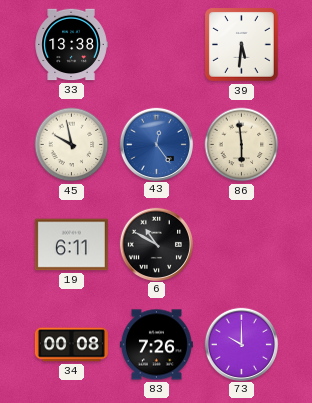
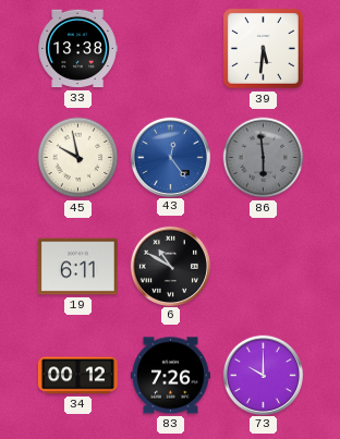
86 dial: cream -> grey
34: 00:08 -> 00:12
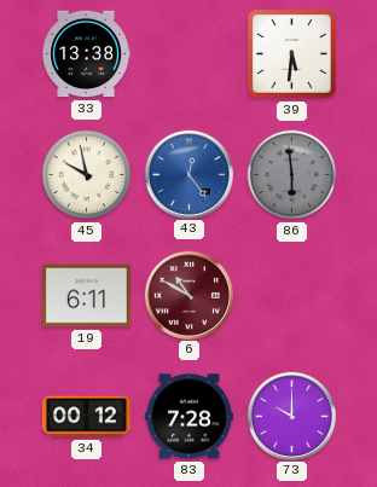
6 dial: black -> burgundy
83: 7:26 -> 7:28
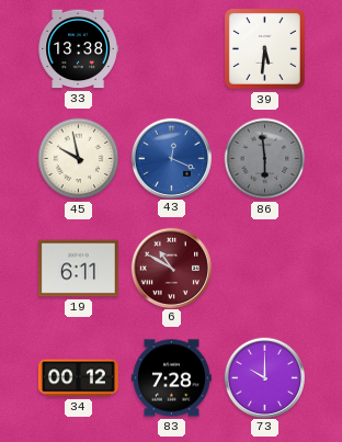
43: 12:24 -> 12:19
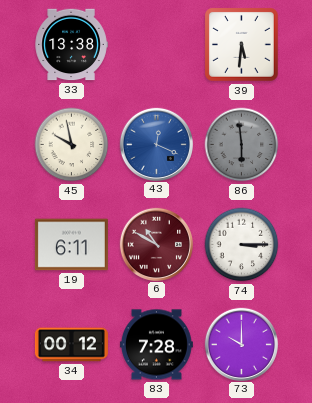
74: none -> 3:15
